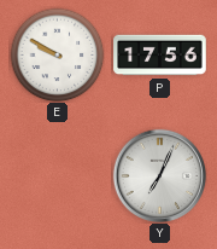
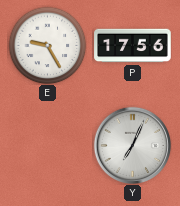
E: 9:50 -> 9:25
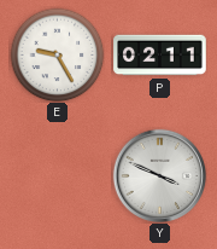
P: 17:56 -> 02:11
Y: 7:04 -> 3:49
